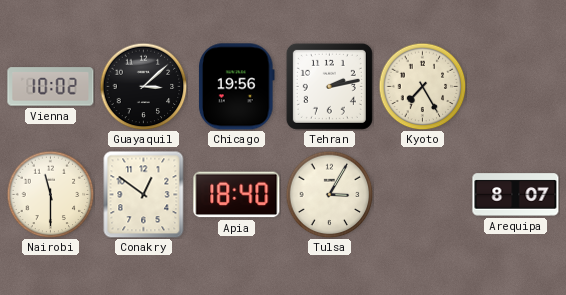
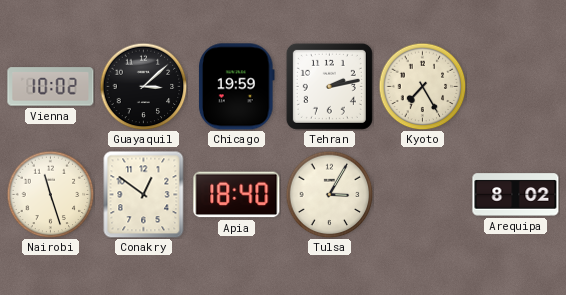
Chicago: 19:56 -> 19:59
Nairobi: 11:30 -> 11:27
Arequipa: 8:07 -> 8:02
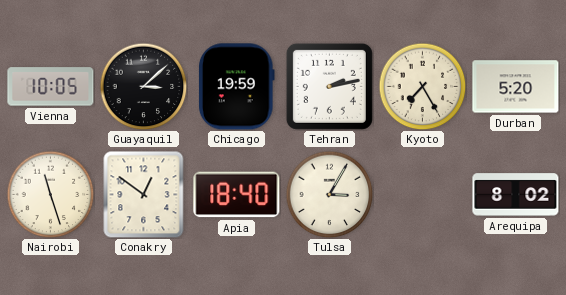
Vienna: 10:02 -> 10:05
Durban: none -> 5:20
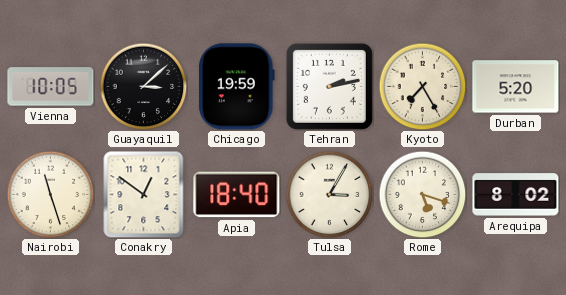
Rome: none -> 5:18
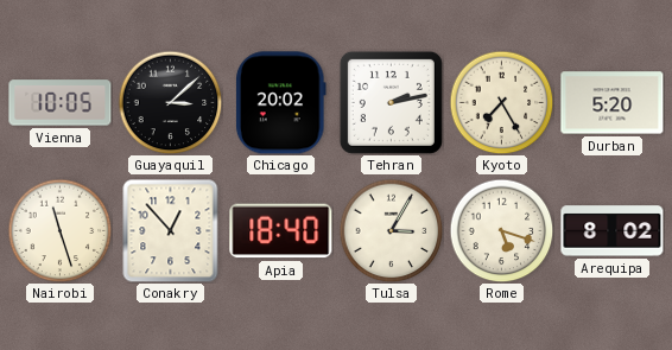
Chicago: 19:59 -> 20:02
Conakry: 12:51 -> 12:53
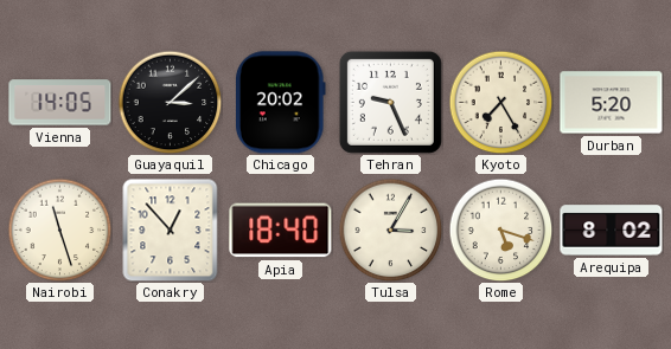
Vienna: 10:05 -> 14:05
Tehran: 2:13 -> 9:26
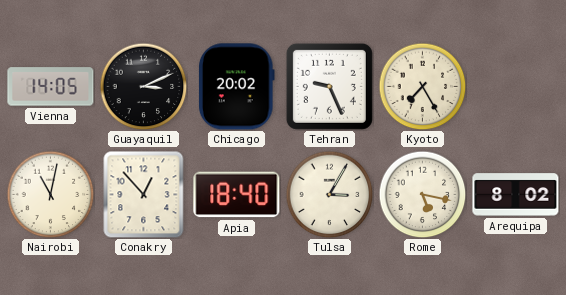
Guayaquil: 3:08 -> 3:11
Durban: 5:20 -> none
Nairobi: 11:27 -> 11:02
Rome: 5:18 -> 5:17
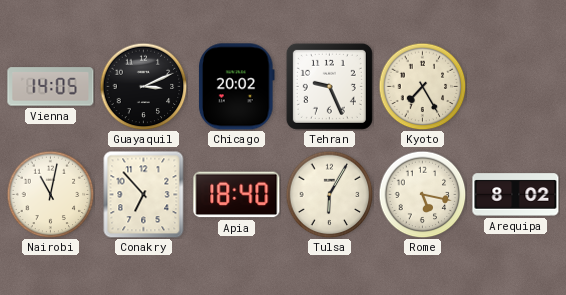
Conakry: 12:53 -> 6:53
Tulsa: 3:05 -> 6:05
